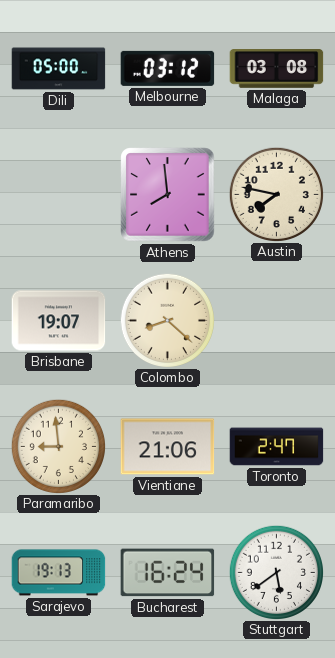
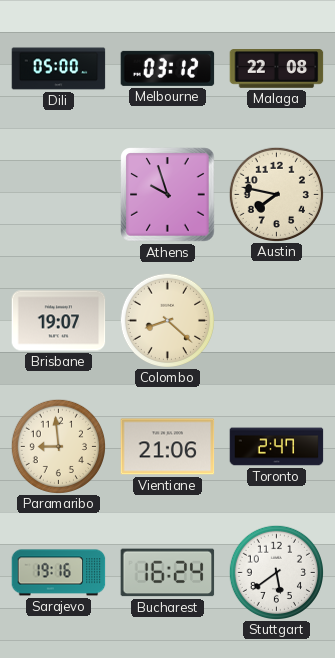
Malaga: 03:08 -> 22:08
Athens: 7:59 -> 9:57
Sarajevo: 19:13 -> 19:16
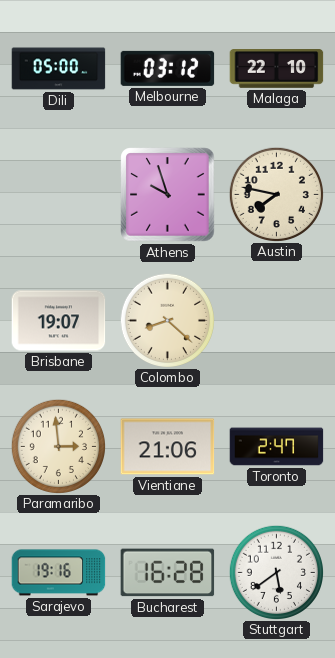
Malaga: 22:08 -> 22:10
Paramaribo: 8:59 -> 2:59
Bucharest: 16:24 -> 16:28
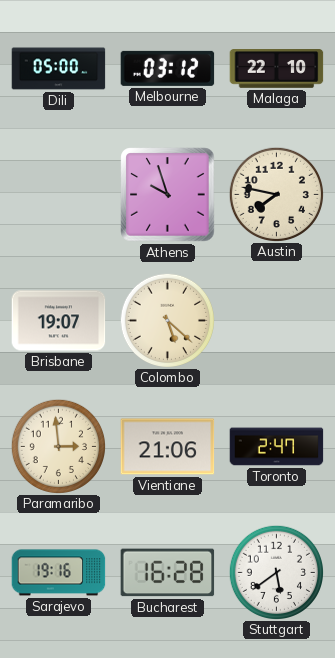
Colombo: 8:22 -> 5:22
